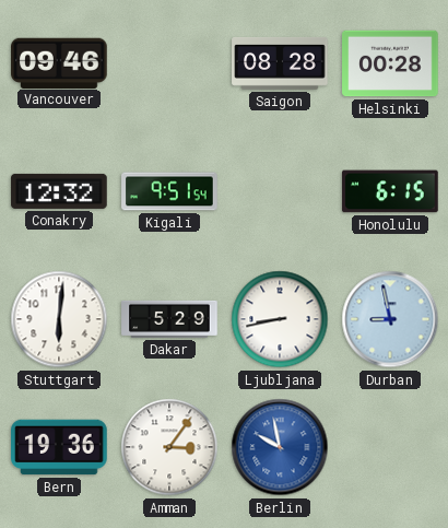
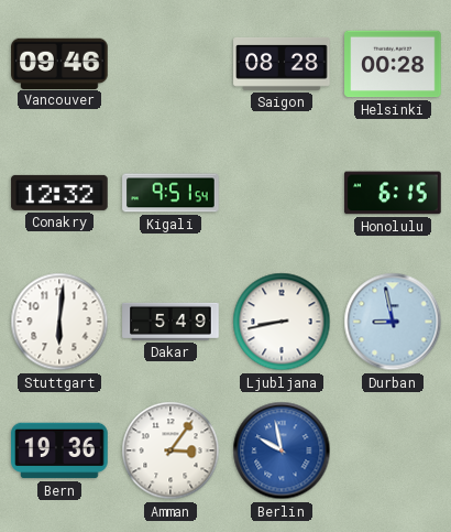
Dakar: 5:29 -> 5:49
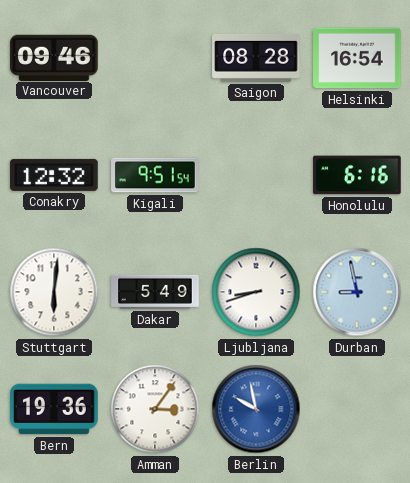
Helsinki: 00:28 -> 16:54
Honolulu: 6:15 -> 6:16
Ljubljana: 8:43 -> 8:42
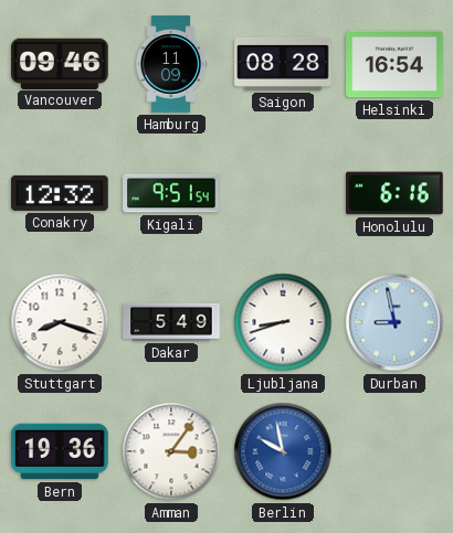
Hamburg: none -> 11:09
Stuttgart: 6:01 -> 8:18
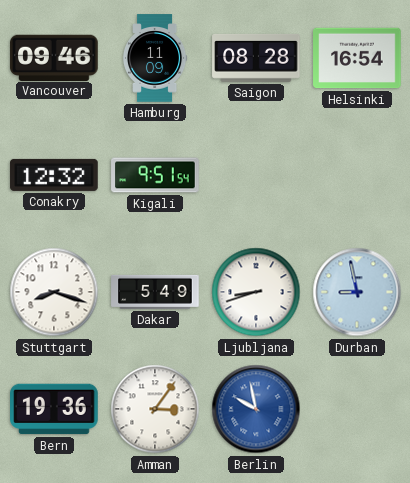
Honolulu: 6:16 -> none
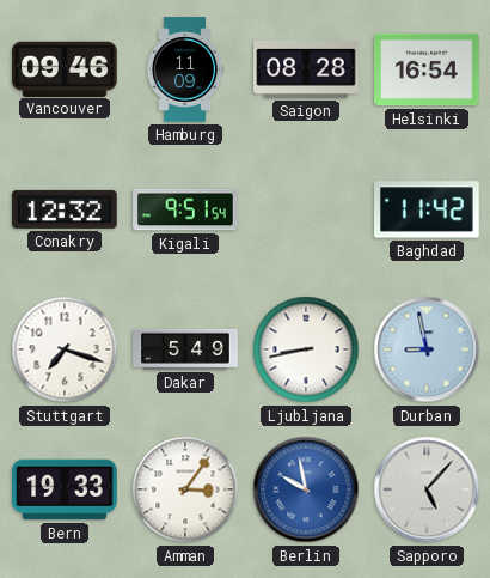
Baghdad: none -> 11:42
Stuttgart: 8:18 -> 7:18
Ljubljana: 8:42 -> 8:43
Bern: 19:36 -> 19:33
Sapporo: none -> 5:07
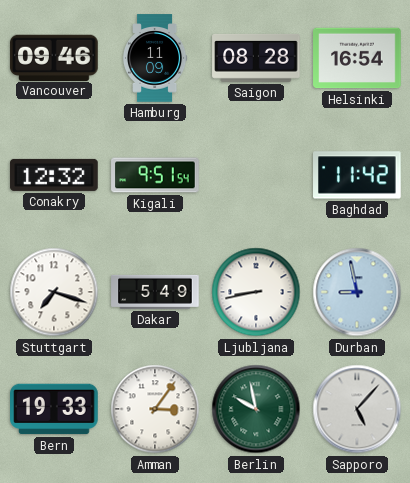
Berlin dial: blue -> green
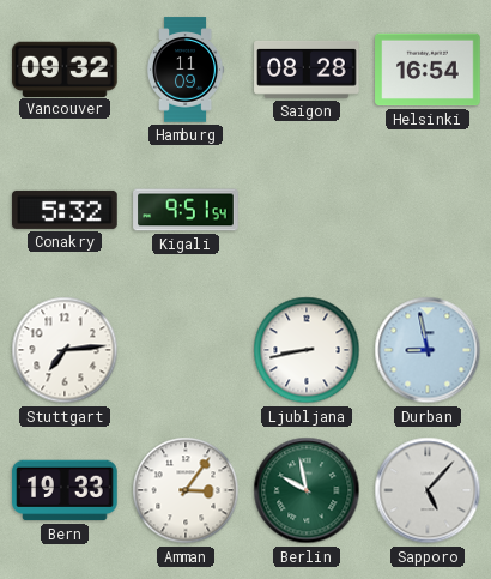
Vancouver: 09:46 -> 09:32
Conakry: 12:32 -> 5:32
Baghdad: 11:42 -> none
Stuttgart: 7:18 -> 7:14
Dakar: 5:49 -> none
